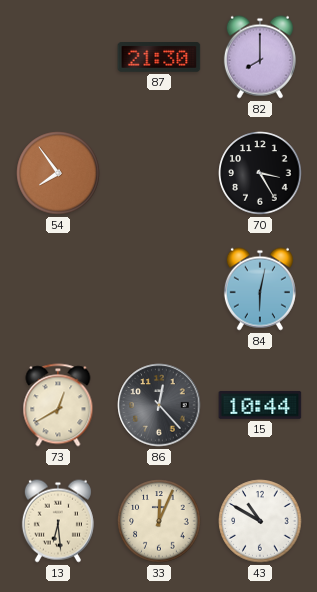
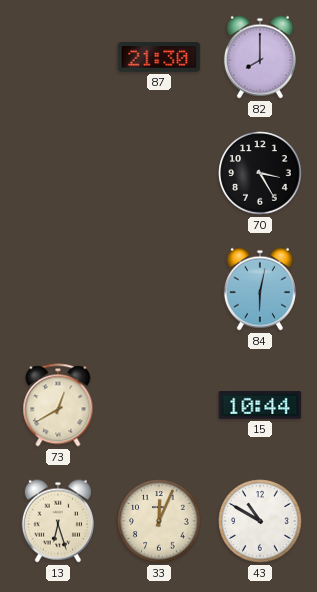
54: 7:54 -> none
86: 12:23 -> none
13: 6:29 -> 6:27
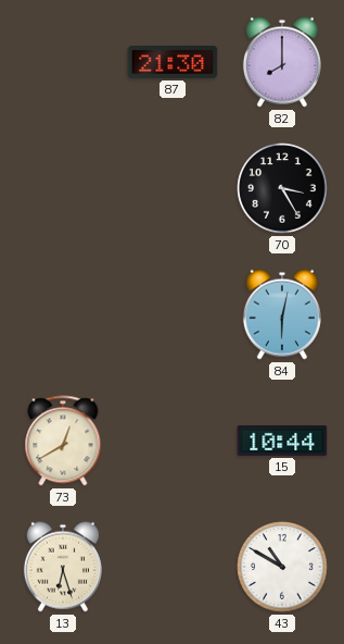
33: 12:04 -> none
